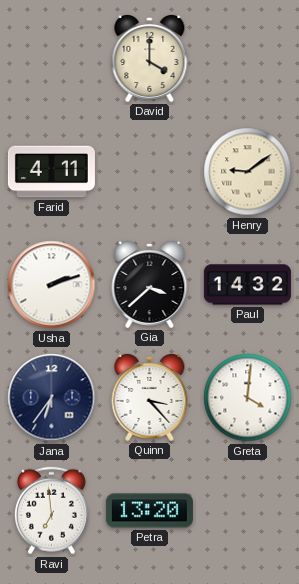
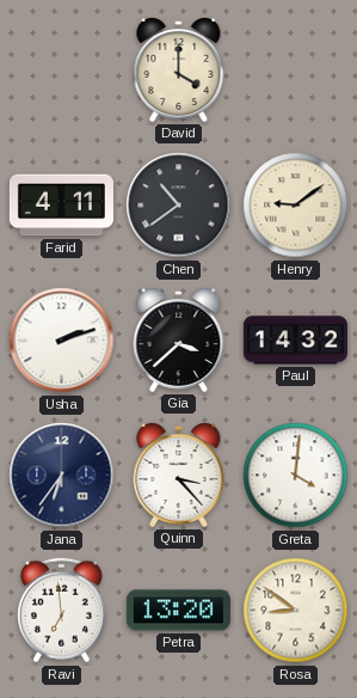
Chen: none -> 10:39
Rosa: none -> 8:51
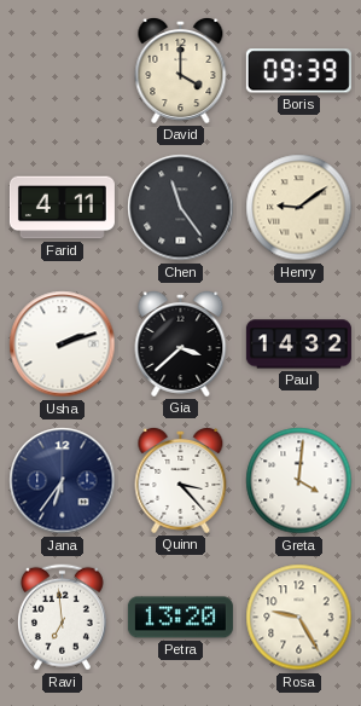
Boris: none -> 09:39
Chen: 10:39 -> 11:24
Rosa: 8:51 -> 9:25
